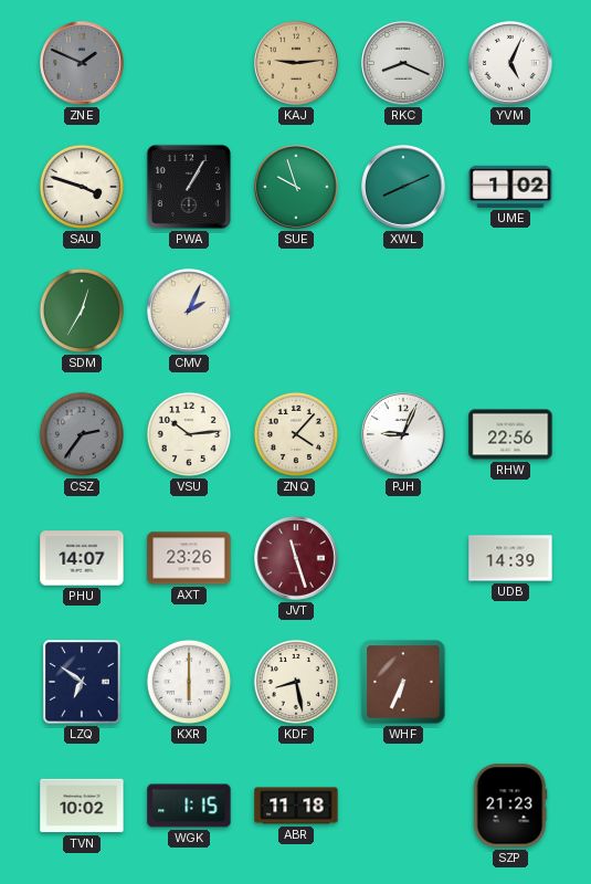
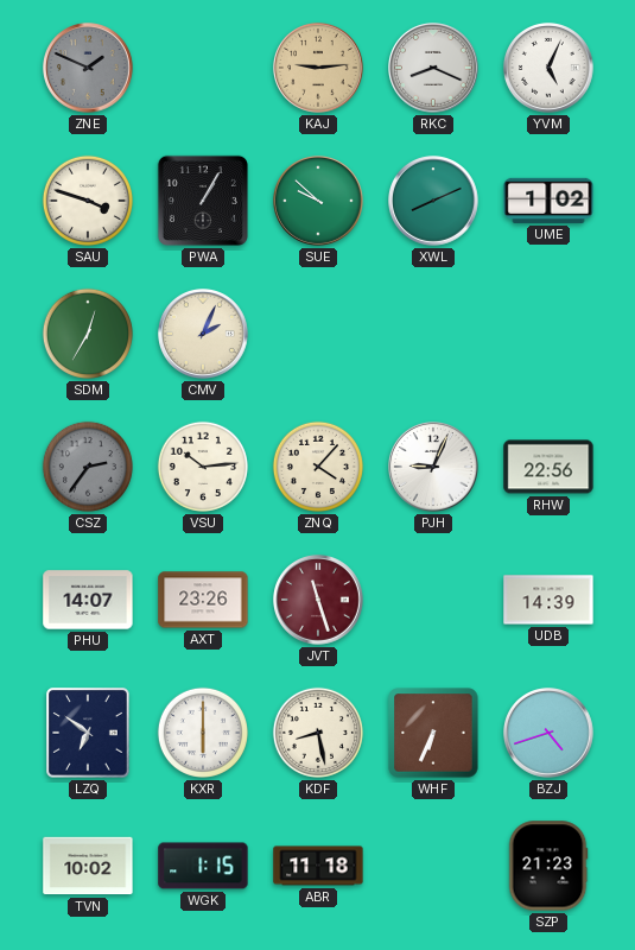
SUE: 9:57 -> 9:52
BZJ: none -> 4:42
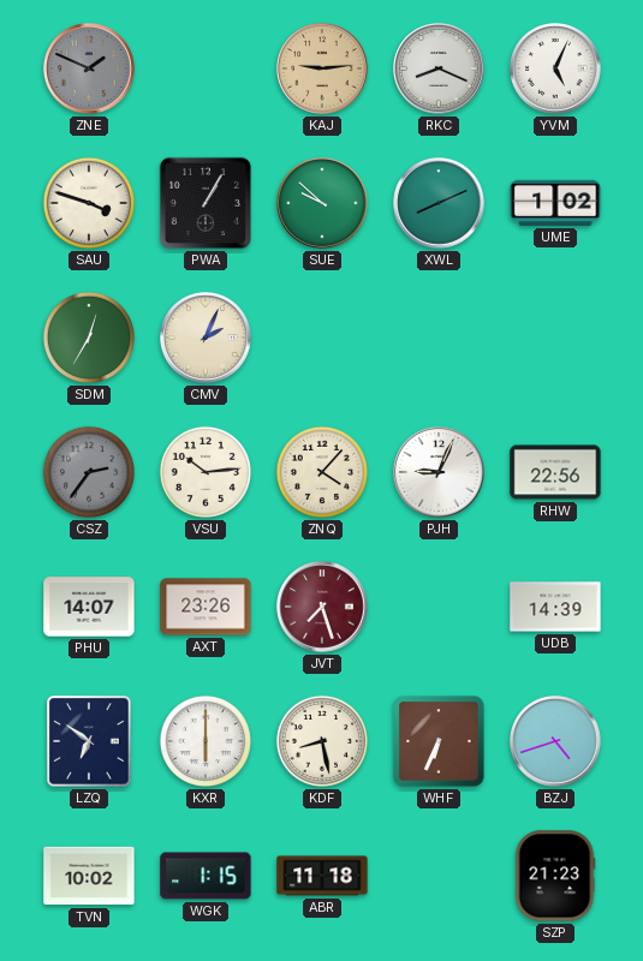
JVT: 11:27 -> 7:27
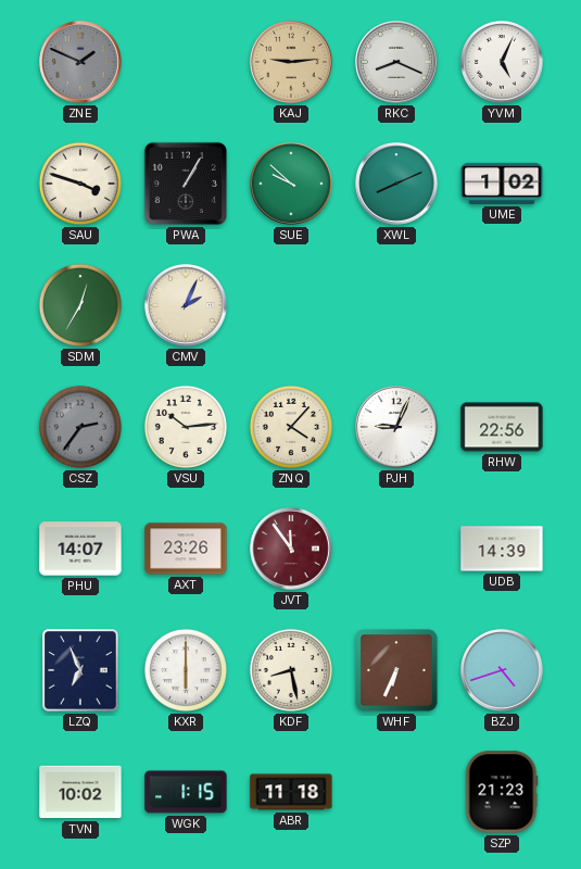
JVT: 7:27 -> 11:54
LZQ: 6:51 -> 6:56
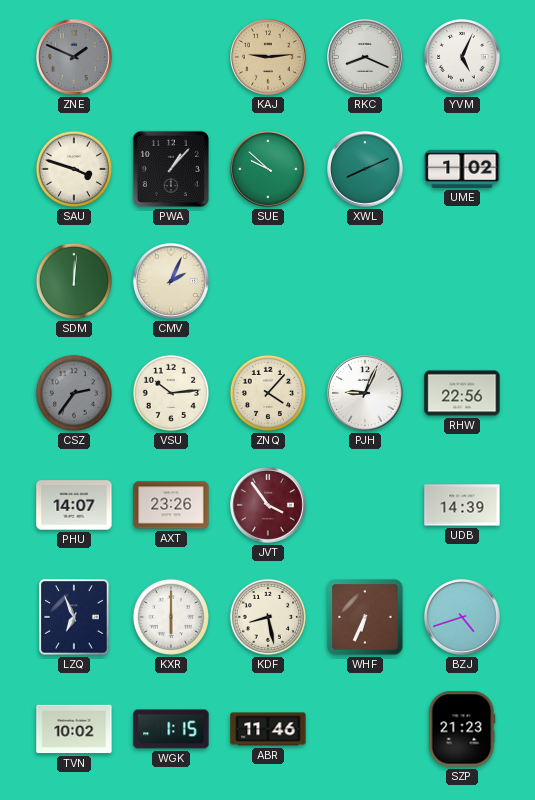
PWA: 1:05 -> 1:07
SDM: 12:35 -> 12:01
JVT: 11:54 -> 3:54
ABR: 11:18 -> 11:46
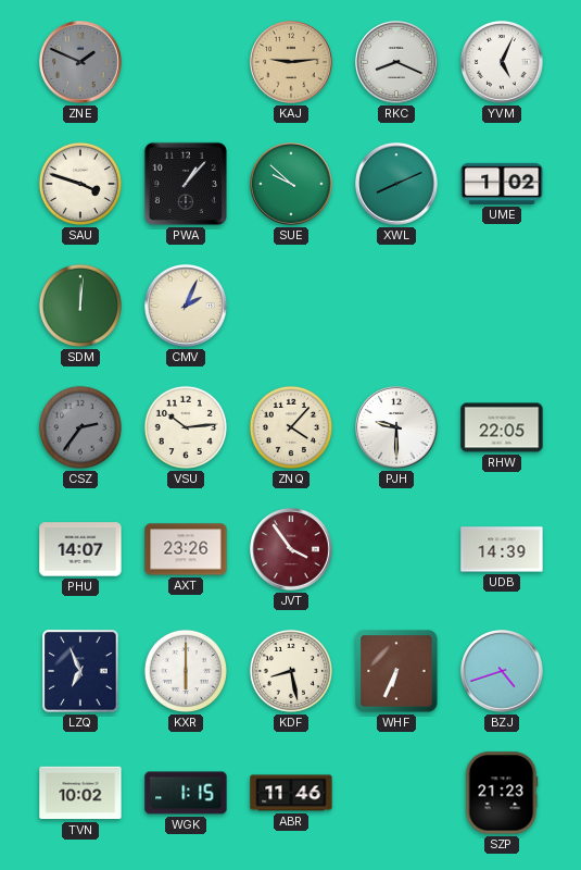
PJH: 9:04 -> 9:30
RHW: 22:56 -> 22:05
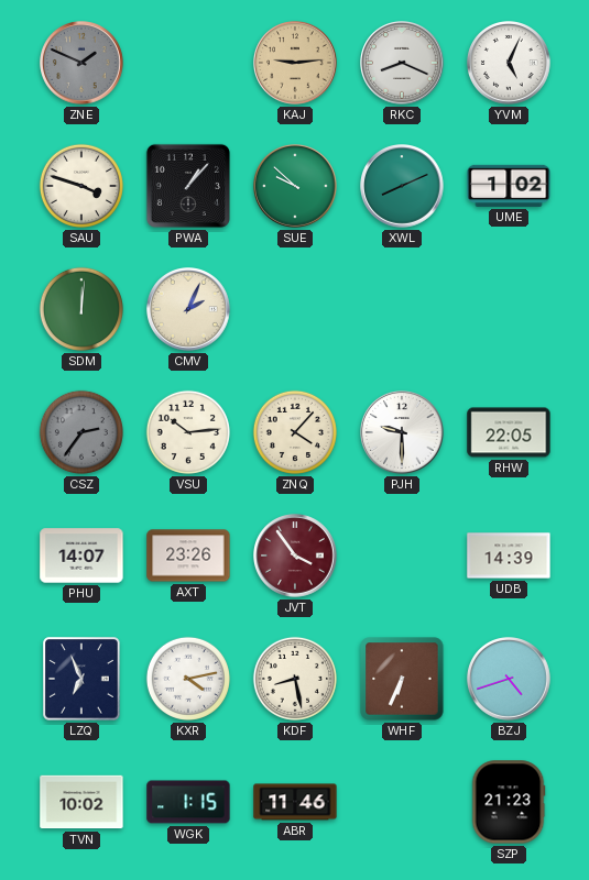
KXR: 6:00 -> 4:13
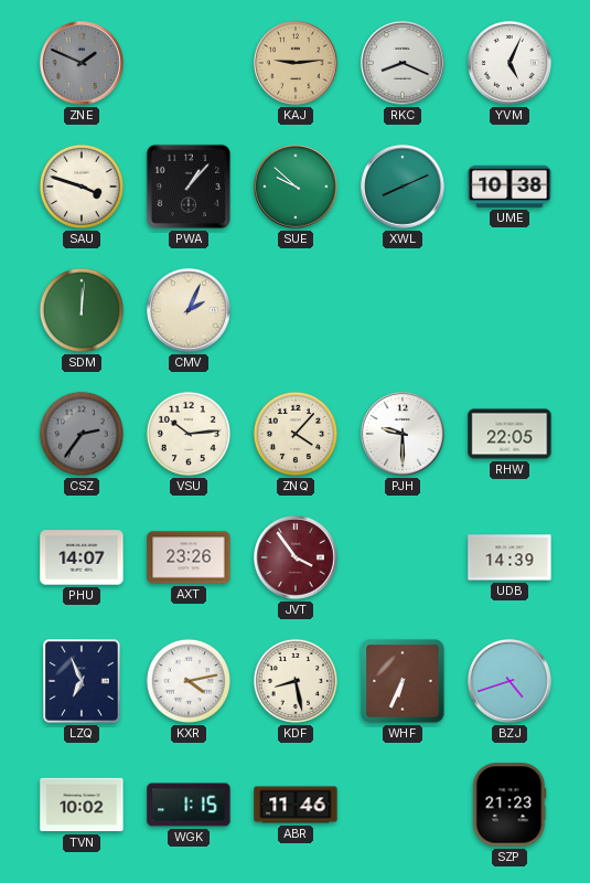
UME: 1:02 -> 10:38
